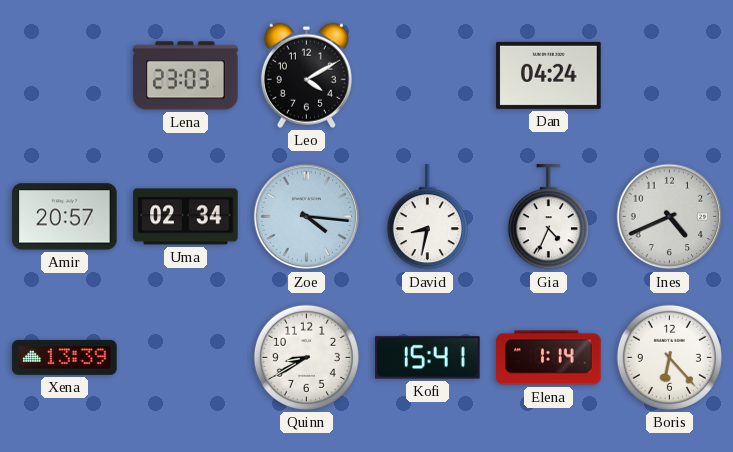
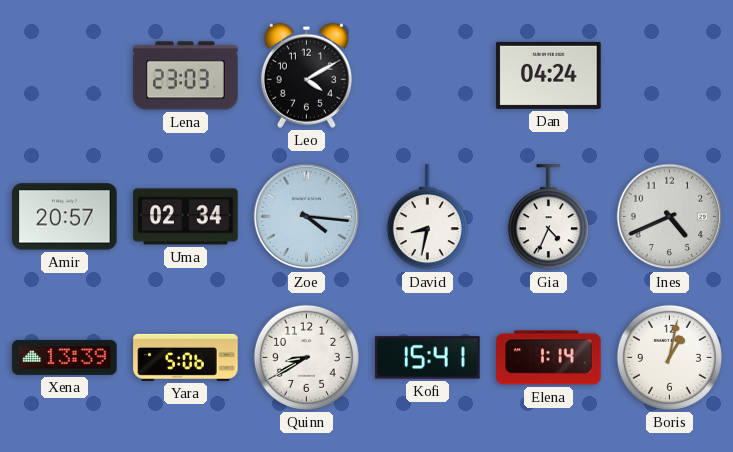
Yara: none -> 5:06
Boris: 6:23 -> 1:02
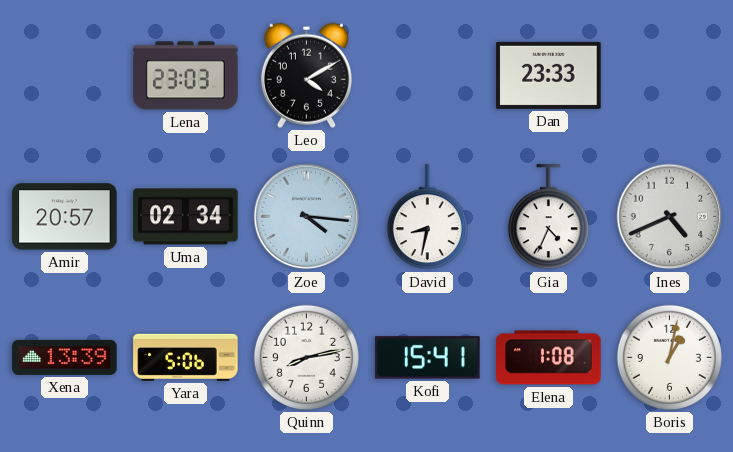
Dan: 04:24 -> 23:33
Quinn: 8:40 -> 8:13
Elena: 1:14 -> 1:08
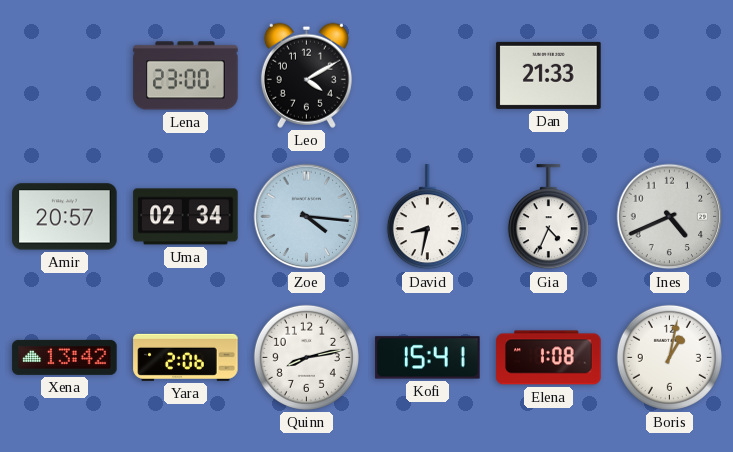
Lena: 23:03 -> 23:00
Dan: 23:33 -> 21:33
Xena: 13:39 -> 13:42
Yara: 5:06 -> 2:06
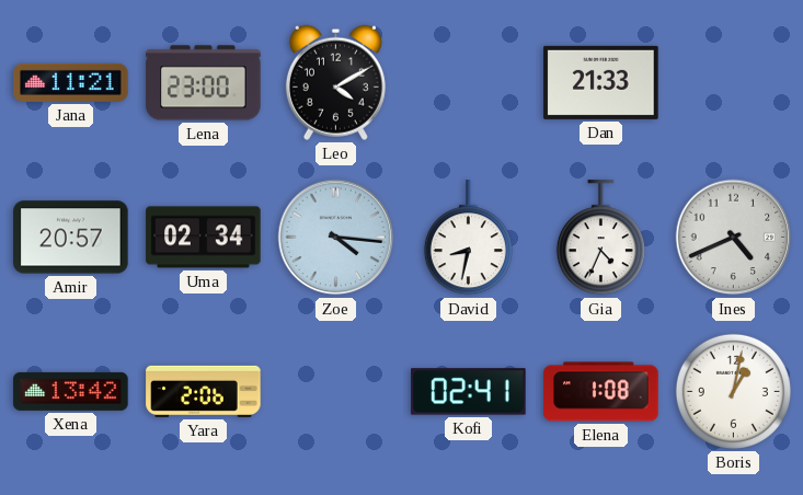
Jana: none -> 11:21
Quinn: 8:13 -> none
Kofi: 15:41 -> 02:41
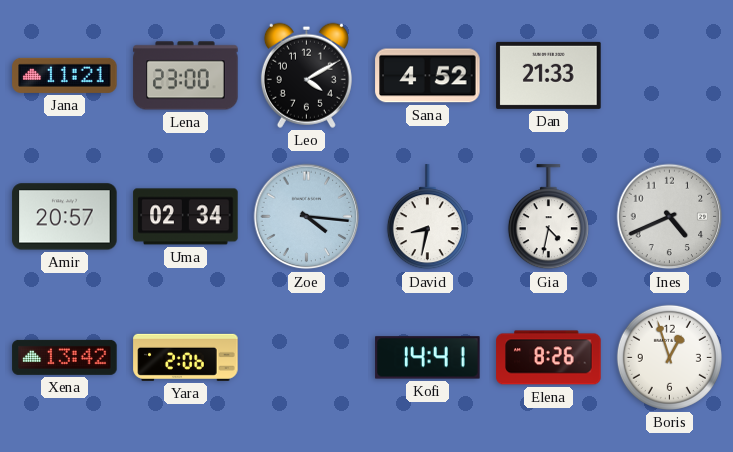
Sana: none -> 4:52
Gia: 4:34 -> 4:32
Kofi: 02:41 -> 14:41
Elena: 1:08 -> 8:26
Boris: 1:02 -> 12:57
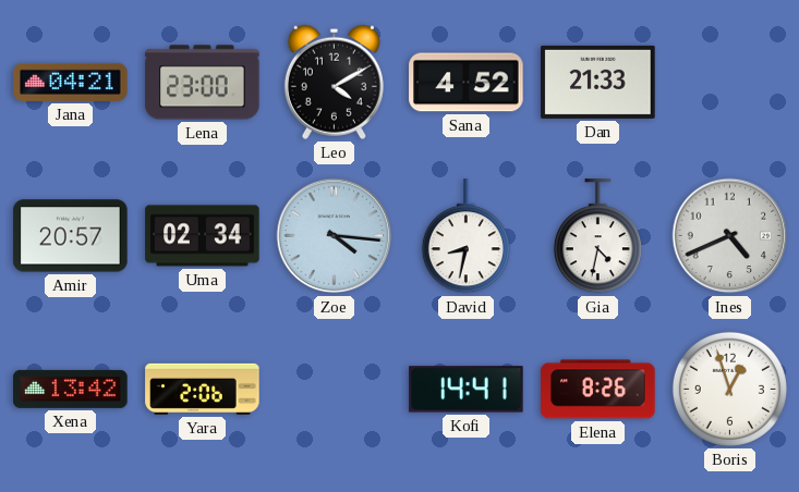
Jana: 11:21 -> 04:21
